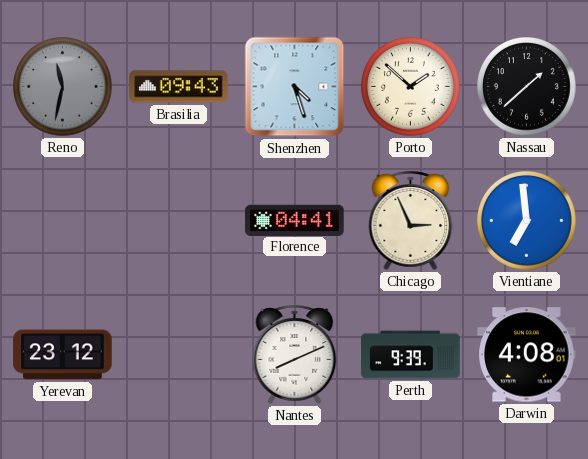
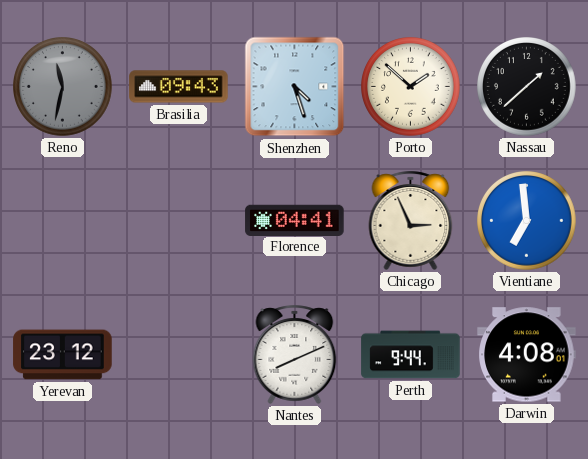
Perth: 9:39 -> 9:44
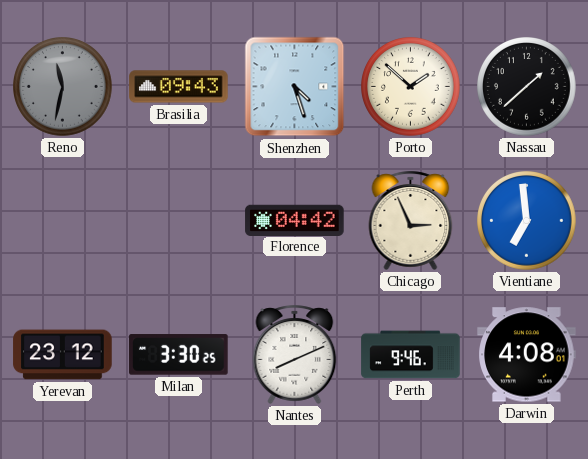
Florence: 04:41 -> 04:42
Milan: none -> 3:30
Perth: 9:44 -> 9:46
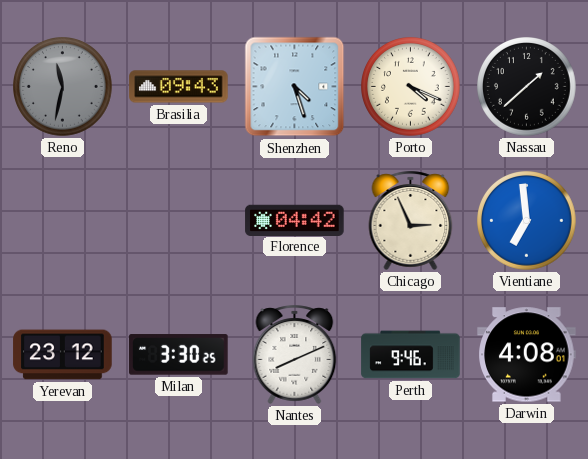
Porto: 1:52 -> 4:19
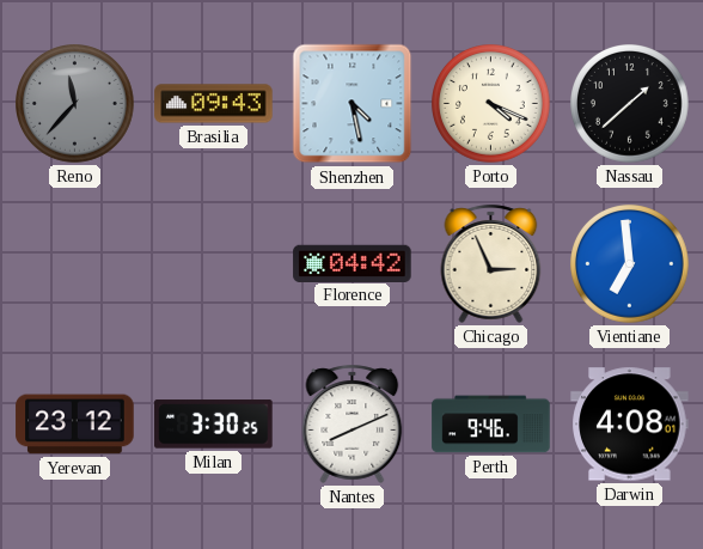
Reno: 11:32 -> 11:37
Shenzhen: 4:27 -> 4:28
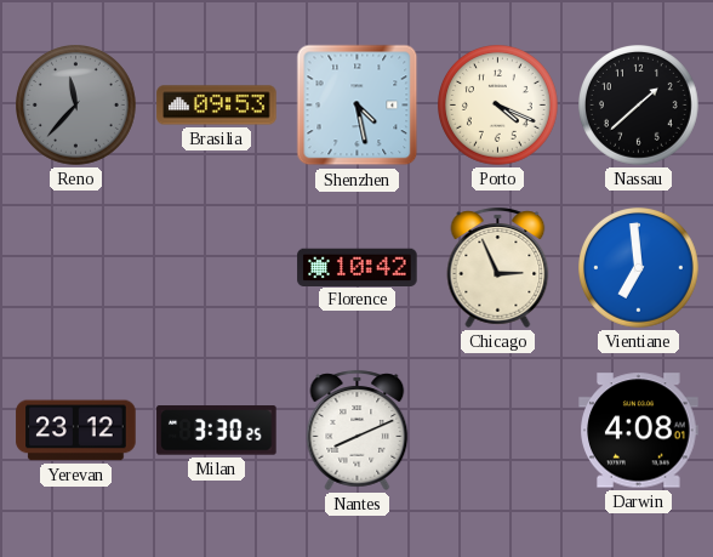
Brasilia: 09:43 -> 09:53
Florence: 04:42 -> 10:42
Perth: 9:46 -> none
